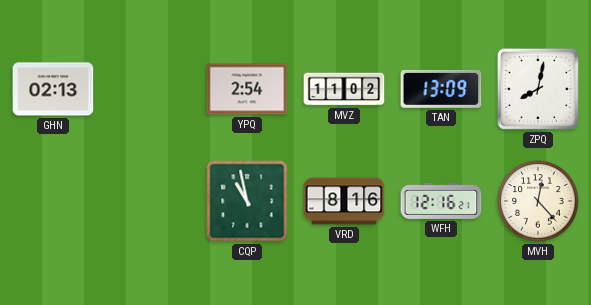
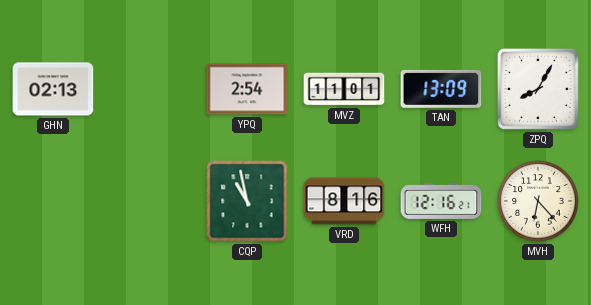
MVZ: 11:02 -> 11:01
ZPQ: 8:02 -> 8:05
MVH: 12:23 -> 6:23
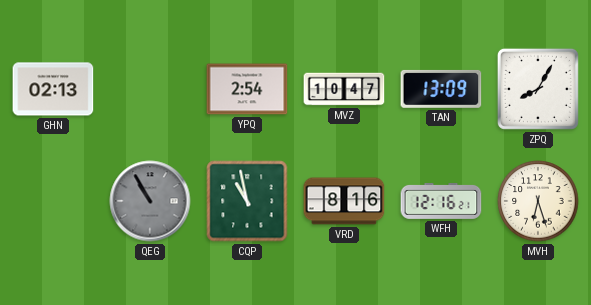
MVZ: 11:01 -> 10:47
QEG: none -> 10:55
MVH: 6:23 -> 6:27
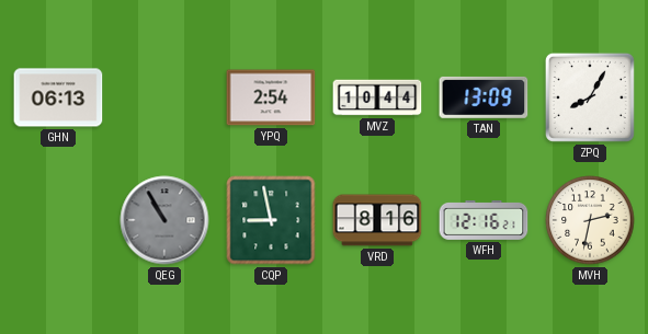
GHN: 02:13 -> 06:13
MVZ: 10:47 -> 10:44
CQP: 10:58 -> 8:58
MVH: 6:27 -> 2:32
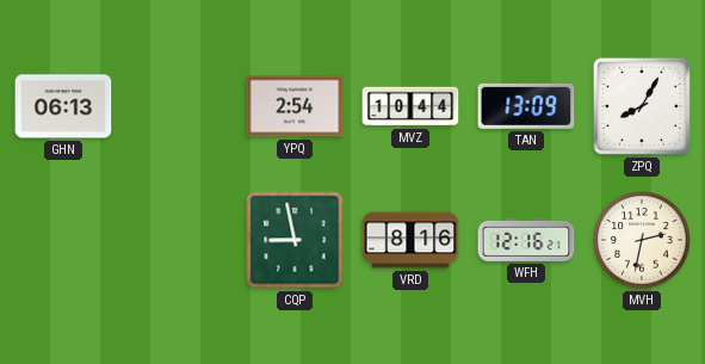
QEG: 10:55 -> none
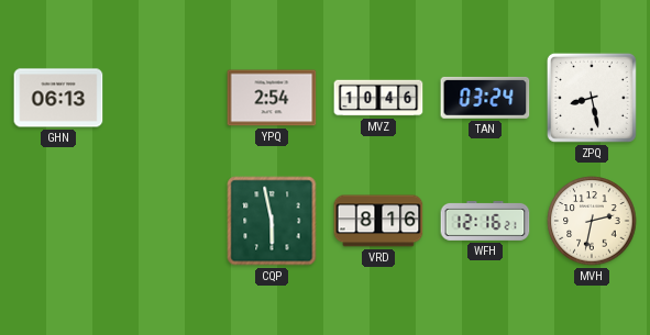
MVZ: 10:44 -> 10:46
TAN: 13:09 -> 03:24
ZPQ: 8:05 -> 8:28
CQP: 8:58 -> 5:58
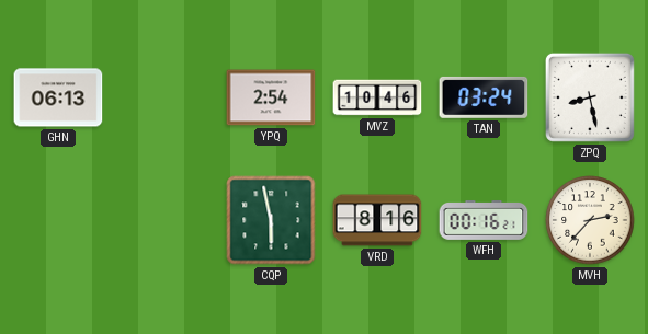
WFH: 12:16 -> 00:16
MVH: 2:32 -> 2:37
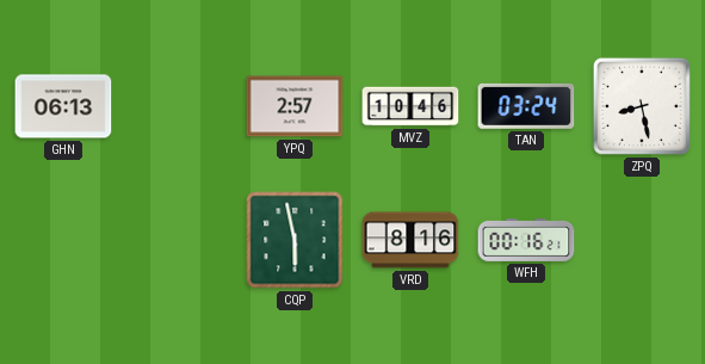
YPQ: 2:54 -> 2:57
MVH: 2:37 -> none
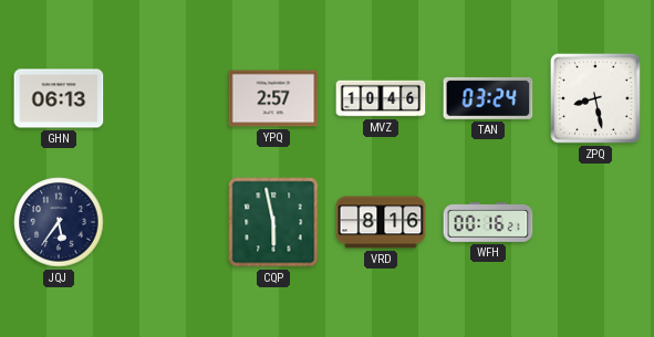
JQJ: none -> 5:36
